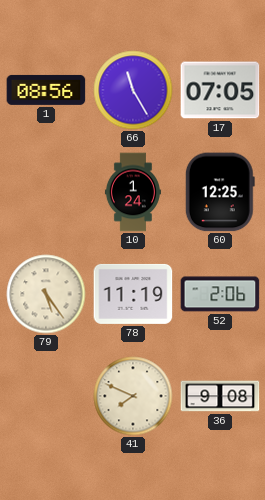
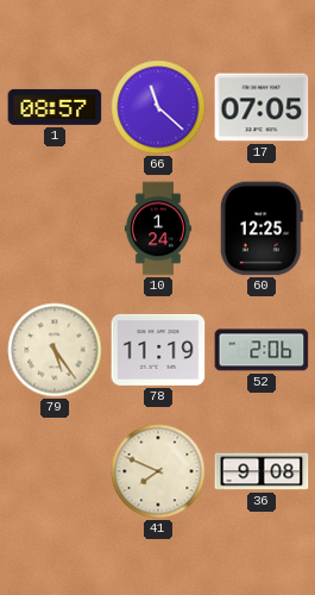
1: 08:56 -> 08:57
66: 11:25 -> 11:22
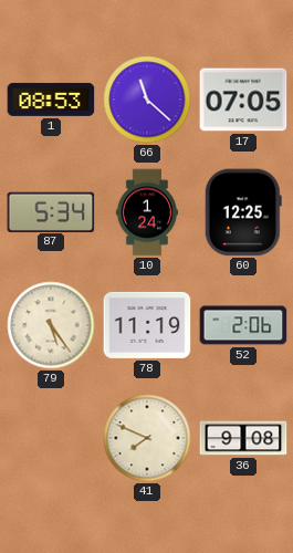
1: 08:57 -> 08:53
87: none -> 5:34
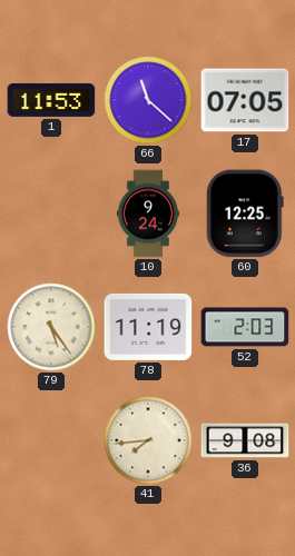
1: 08:53 -> 11:53
87: 5:34 -> none
10: 1:24 -> 9:24
52: 2:06 -> 2:03
41: 7:49 -> 7:44
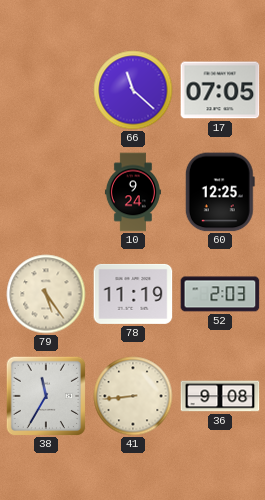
1: 11:53 -> none
38: none -> 11:35
41: 7:44 -> 8:44
